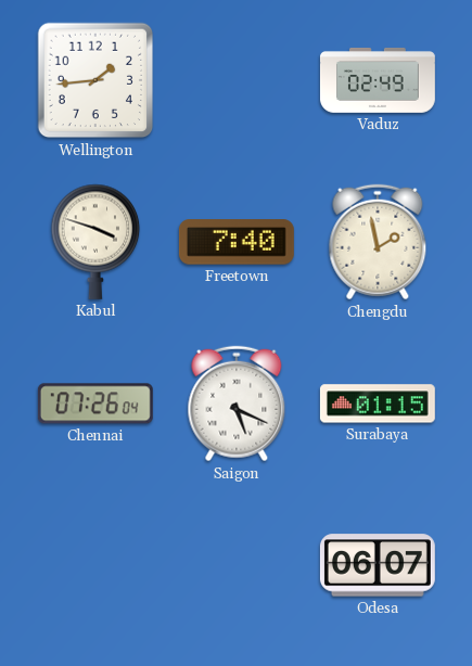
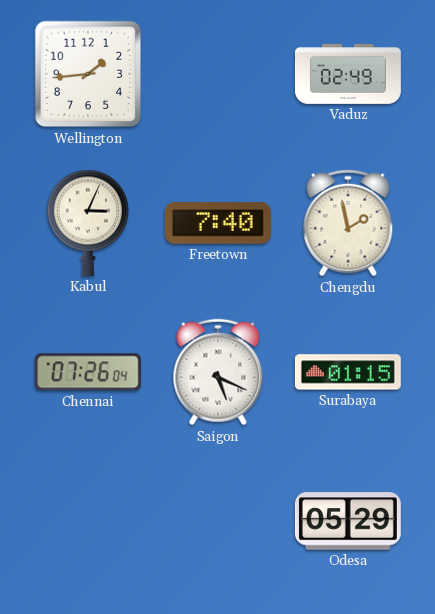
Kabul: 3:48 -> 3:04
Odesa: 06:07 -> 05:29
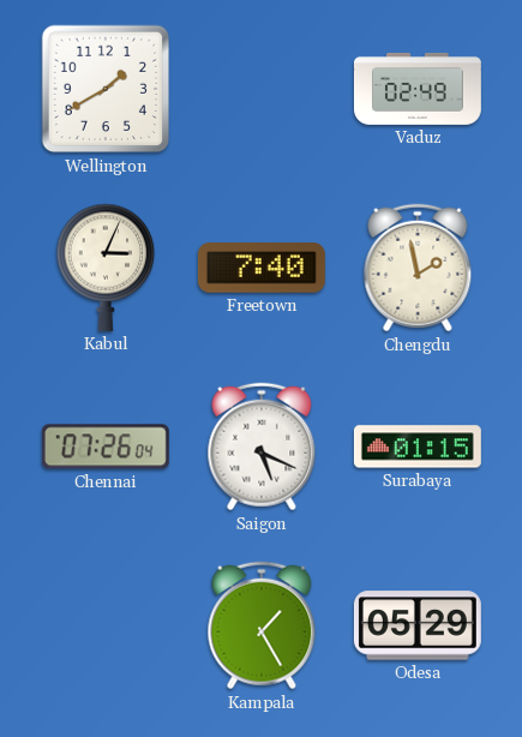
Wellington: 1:44 -> 1:40
Kampala: none -> 1:25
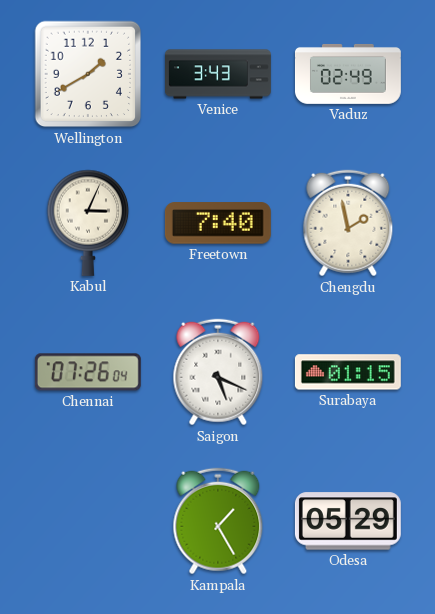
Venice: none -> 3:43
